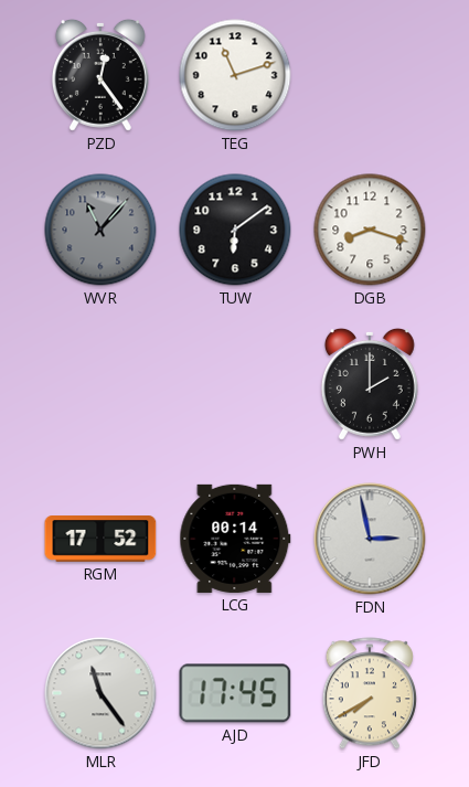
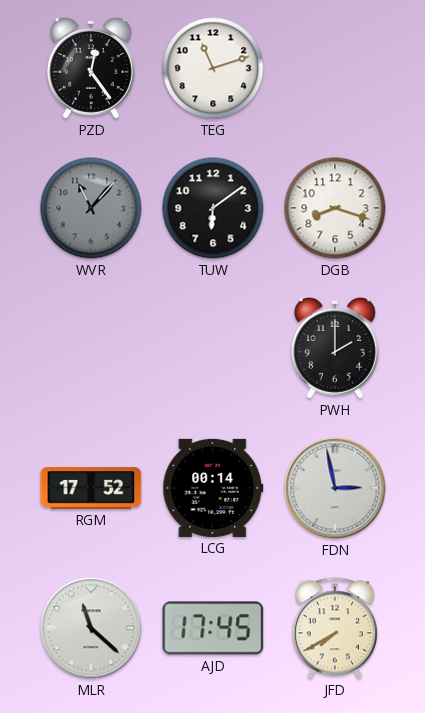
MLR: 11:24 -> 11:22
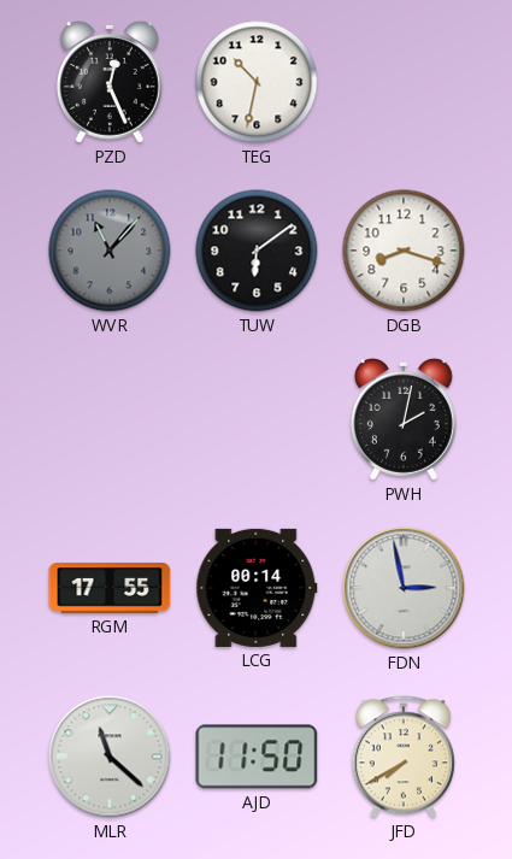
PZD: 12:24 -> 12:26
TEG: 11:12 -> 10:32
PWH: 2:00 -> 2:02
RGM: 17:52 -> 17:55
AJD: 17:45 -> 11:50
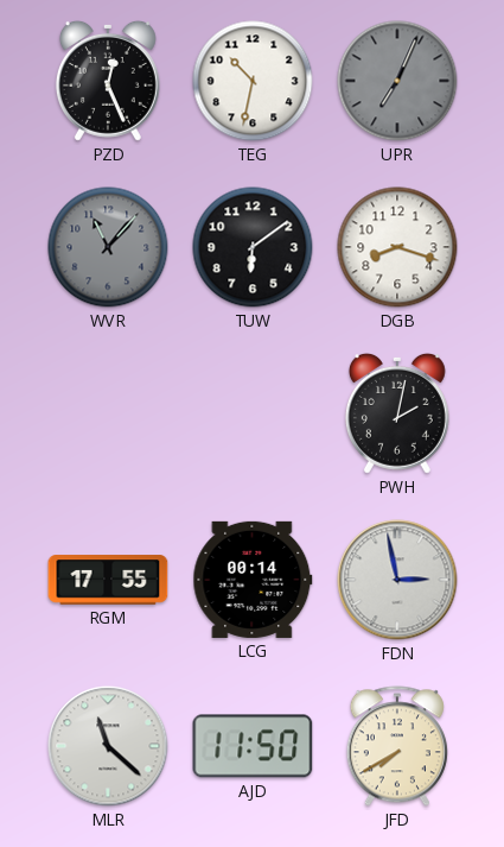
UPR: none -> 7:04
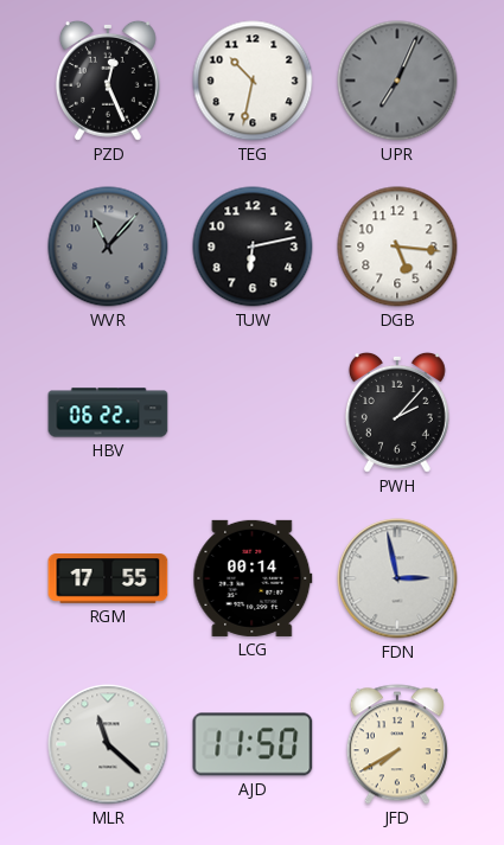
TUW: 6:09 -> 6:13
DGB: 8:18 -> 5:16
HBV: none -> 06:22
PWH: 2:02 -> 2:07
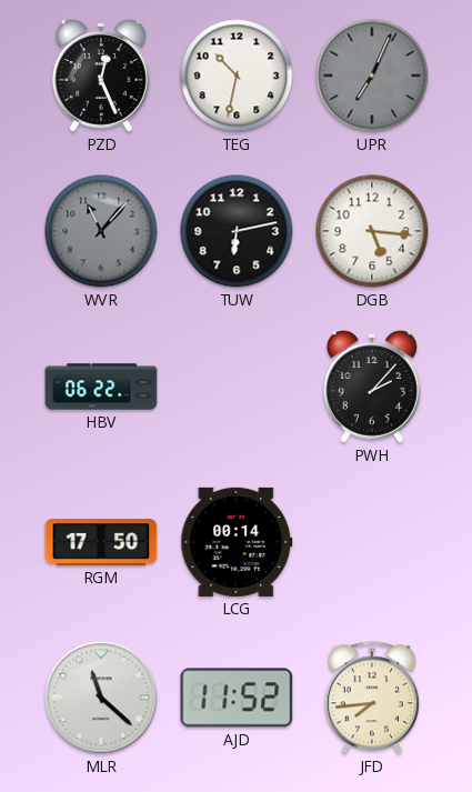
RGM: 17:55 -> 17:50
FDN: 2:58 -> none
AJD: 11:50 -> 11:52
JFD: 7:40 -> 7:44
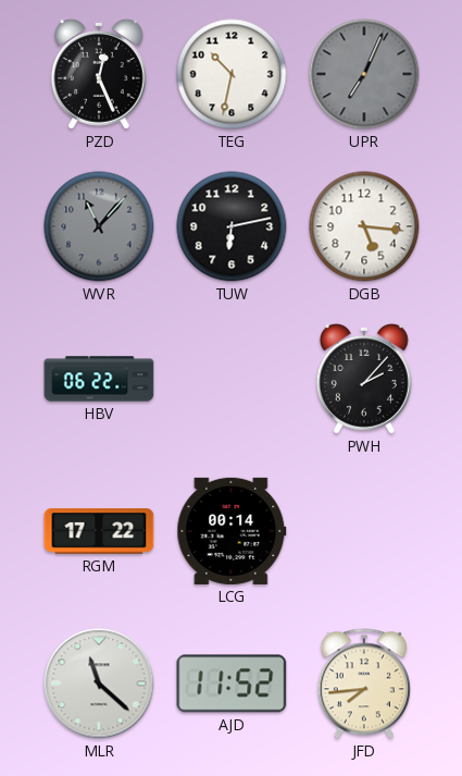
RGM: 17:50 -> 17:22
